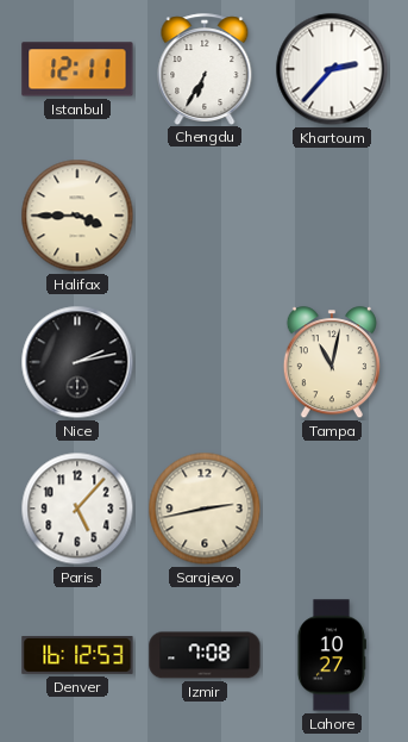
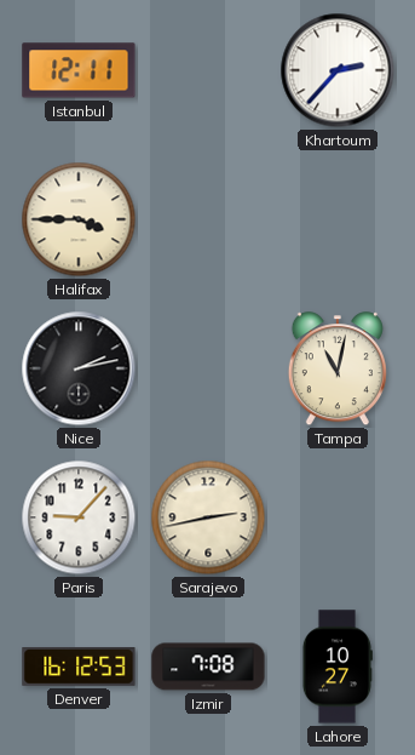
Chengdu: 6:35 -> none
Paris: 5:07 -> 9:07
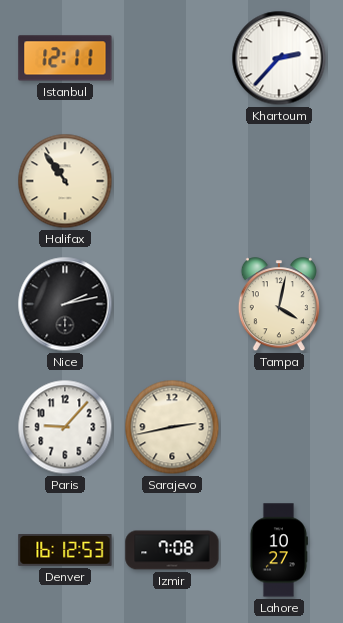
Halifax: 3:45 -> 10:54
Tampa: 11:02 -> 4:02
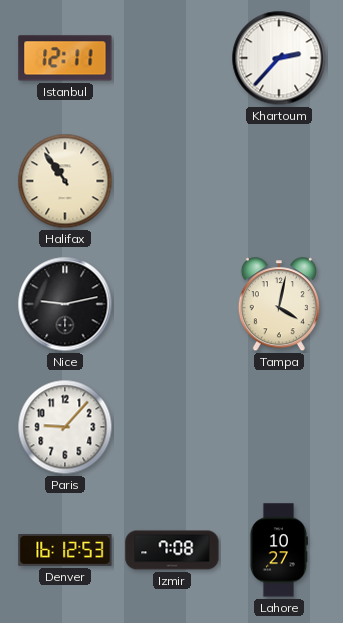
Nice: 2:13 -> 9:13
Sarajevo: 2:43 -> none
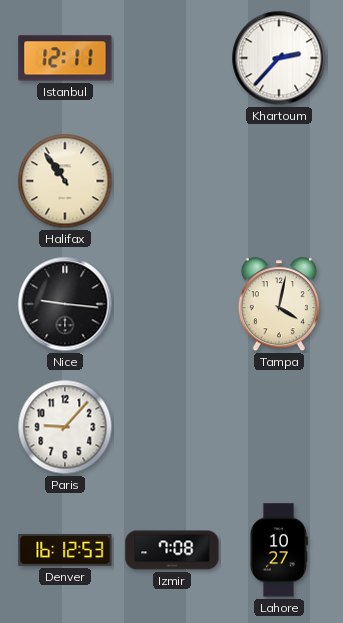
Nice: 9:13 -> 9:16
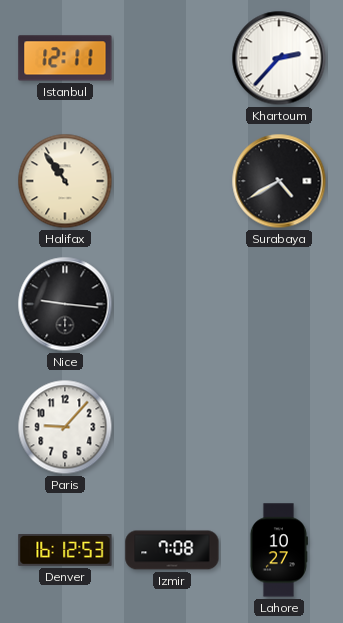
Surabaya: none -> 4:40
Tampa: 4:02 -> none
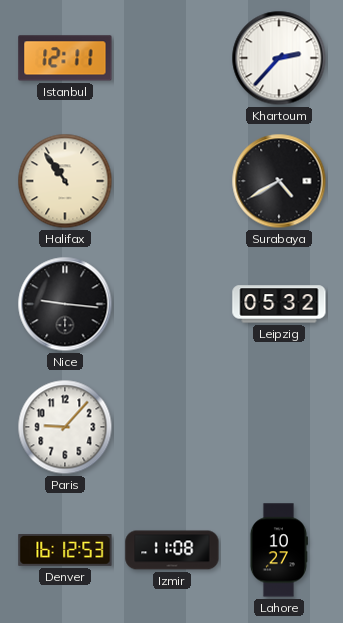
Leipzig: none -> 05:32
Izmir: 7:08 -> 11:08
